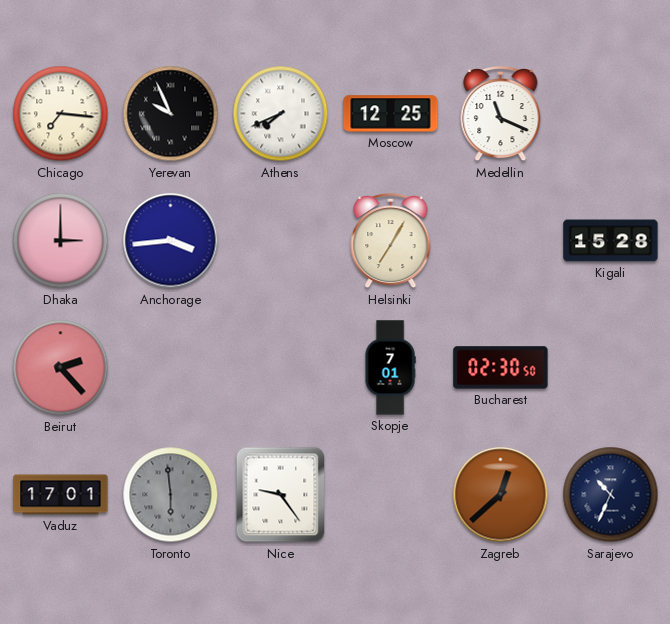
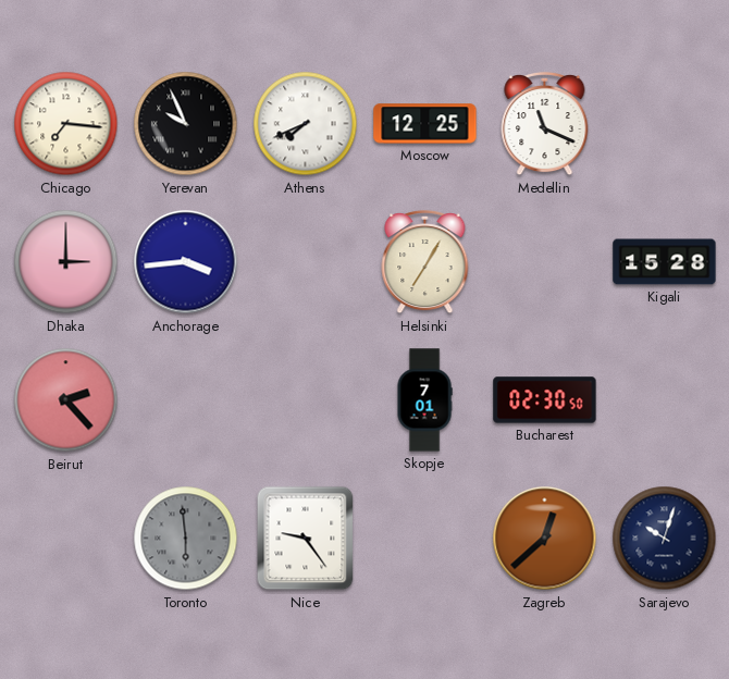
Vaduz: 17:01 -> none
Sarajevo: 10:34 -> 10:03
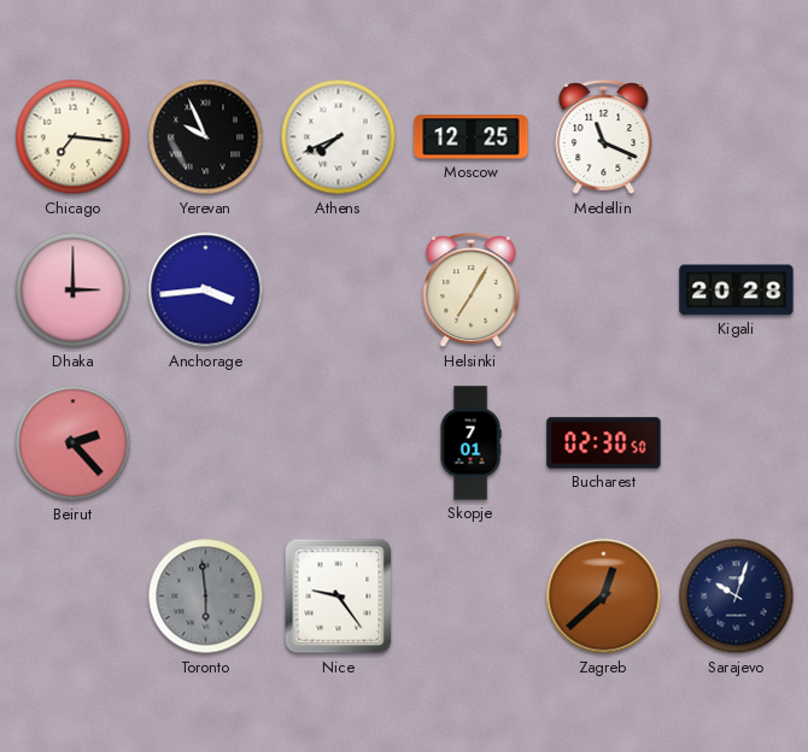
Kigali: 15:28 -> 20:28
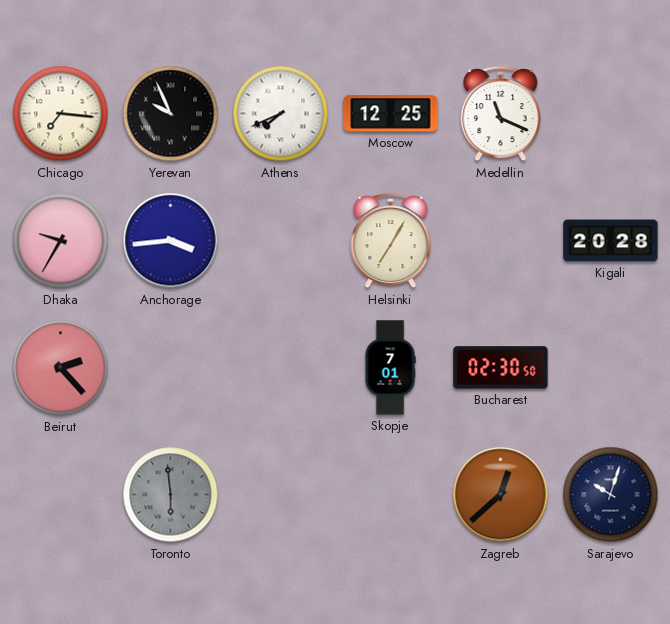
Dhaka: 3:00 -> 9:35
Nice: 9:24 -> none
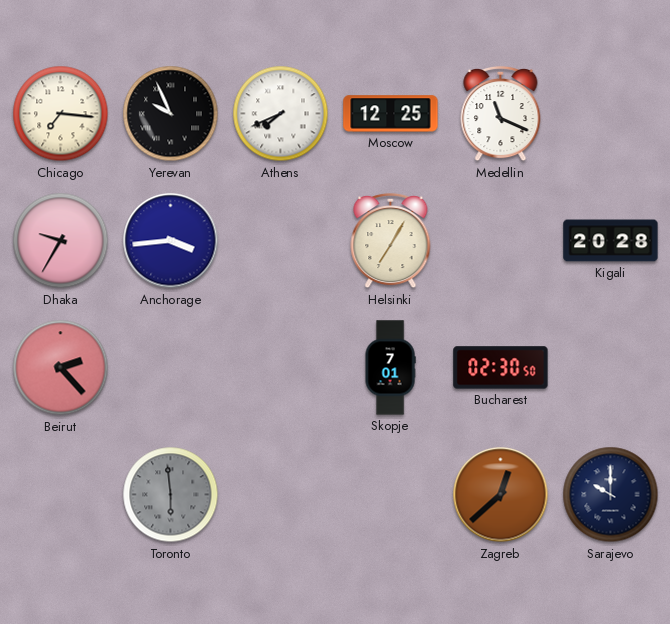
Sarajevo: 10:03 -> 10:00
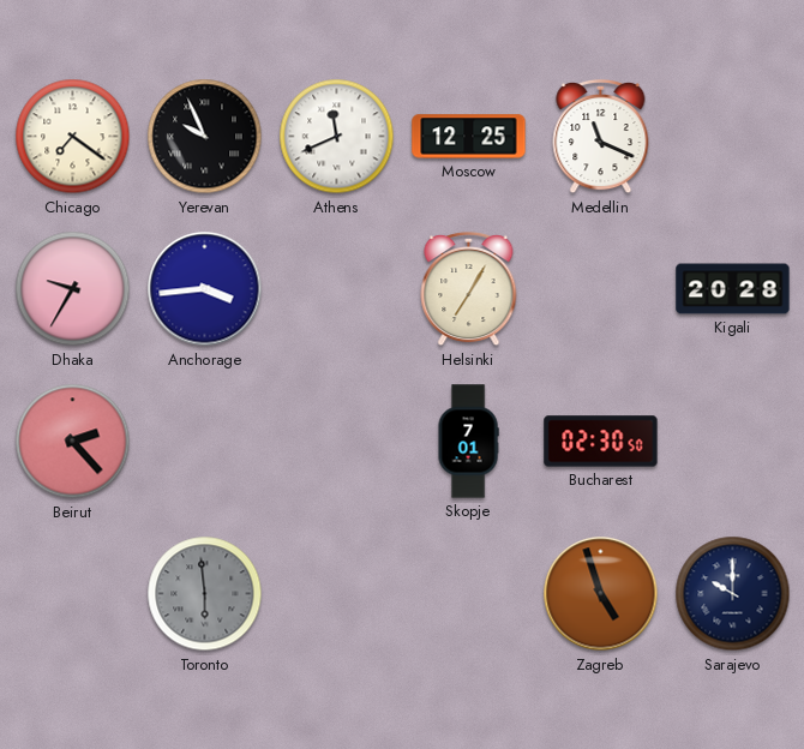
Chicago: 7:16 -> 7:21
Athens: 7:41 -> 11:41
Zagreb: 12:38 -> 4:57
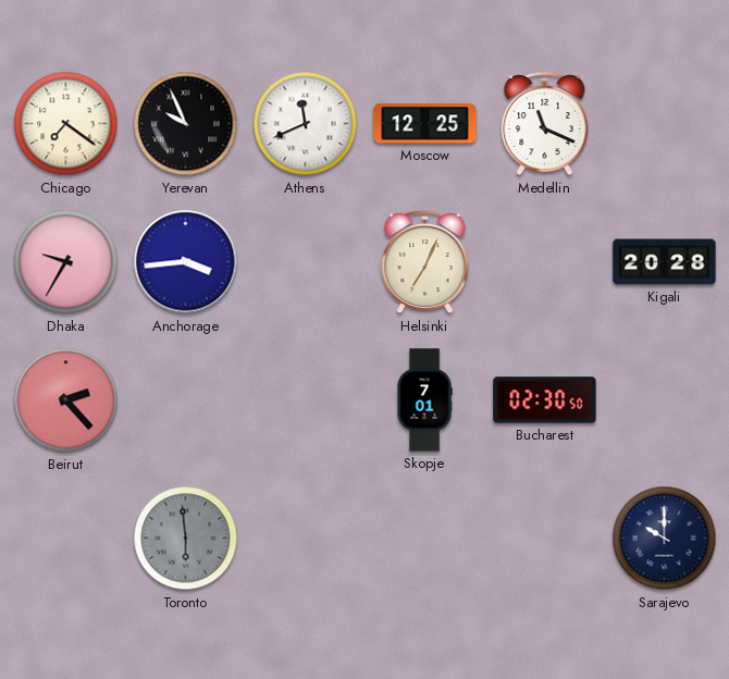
Helsinki: 7:05 -> 7:04
Zagreb: 4:57 -> none
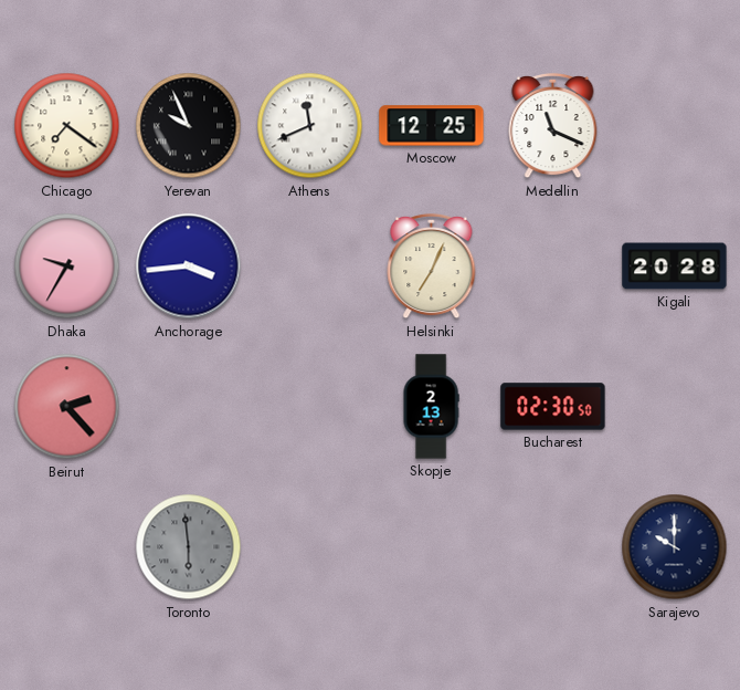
Skopje: 7:01 -> 2:13
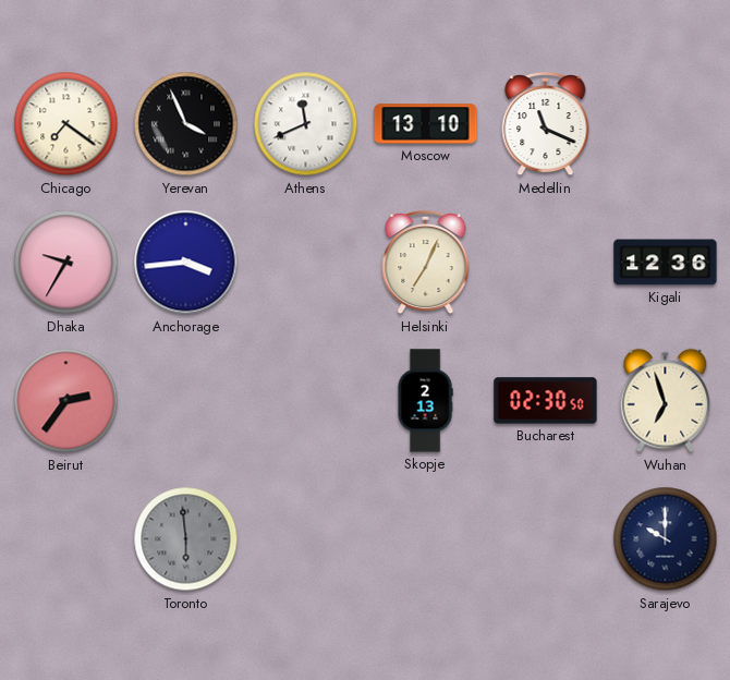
Yerevan: 9:56 -> 3:56
Moscow: 12:25 -> 13:10
Kigali: 20:28 -> 12:36
Beirut: 2:23 -> 2:36
Wuhan: none -> 6:57
